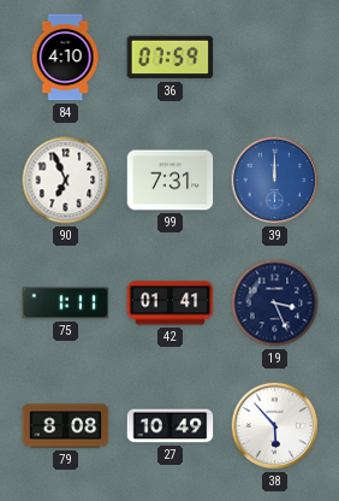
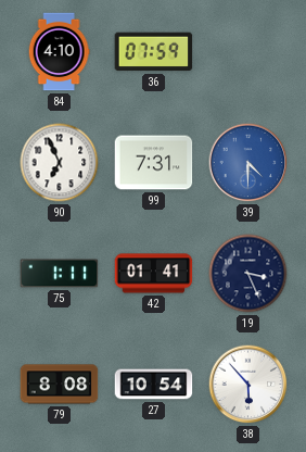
39: 12:00 -> 4:30
27: 10:49 -> 10:54
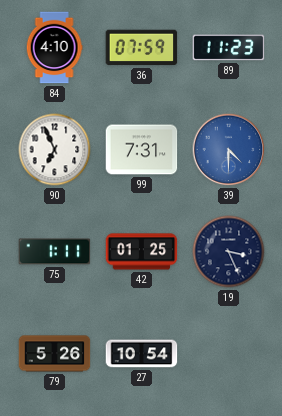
89: none -> 11:23
42: 01:41 -> 01:25
79: 8:08 -> 5:26
38: 5:53 -> none
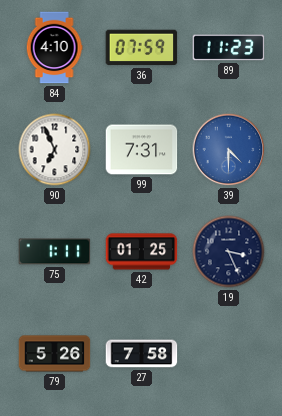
27: 10:54 -> 7:58
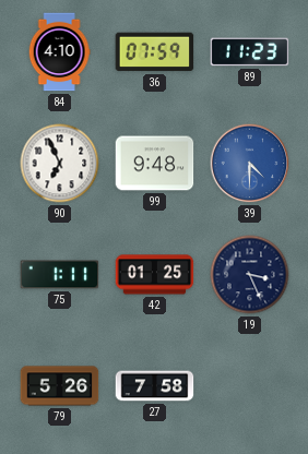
99: 7:31 -> 9:48
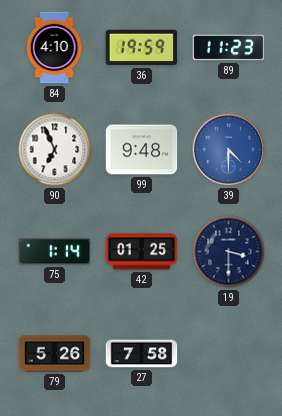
36: 07:59 -> 19:59
75: 1:11 -> 1:14
19: 3:26 -> 3:30
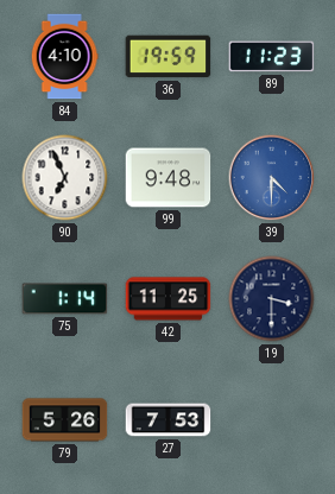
42: 01:25 -> 11:25
27: 7:58 -> 7:53
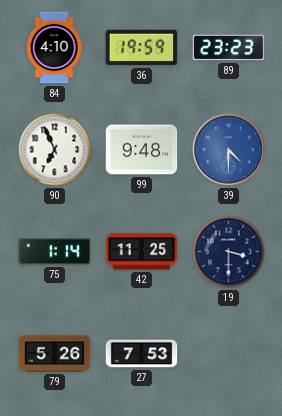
89: 11:23 -> 23:23
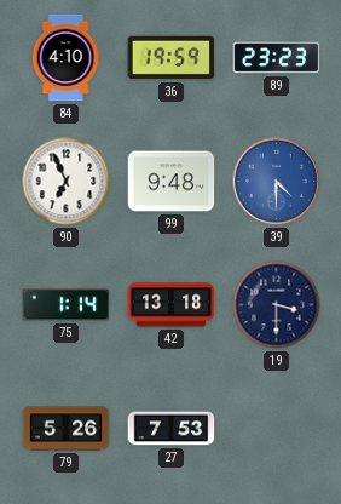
42: 11:25 -> 13:18
